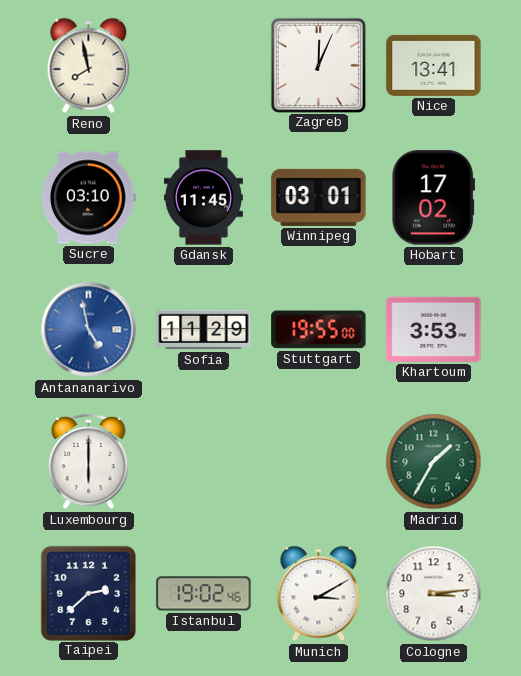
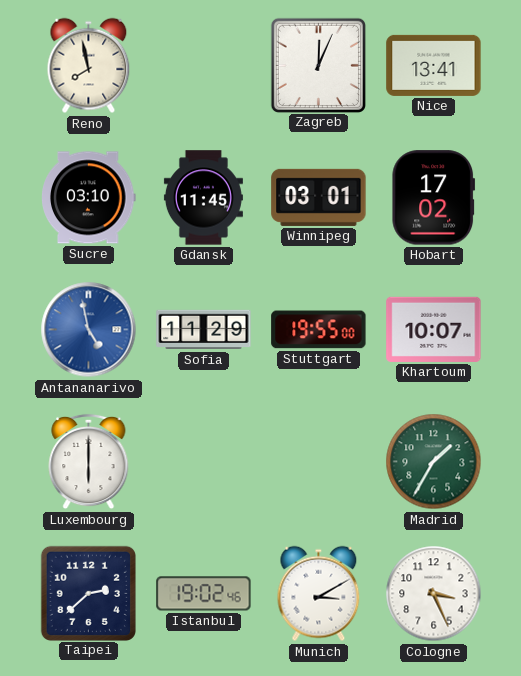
Khartoum: 3:53 -> 10:07
Cologne: 3:14 -> 3:26
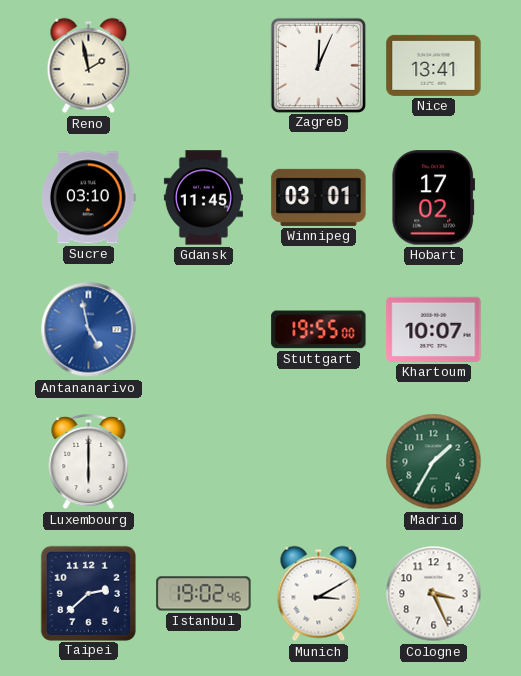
Reno: 7:58 -> 1:58
Sofia: 11:29 -> none
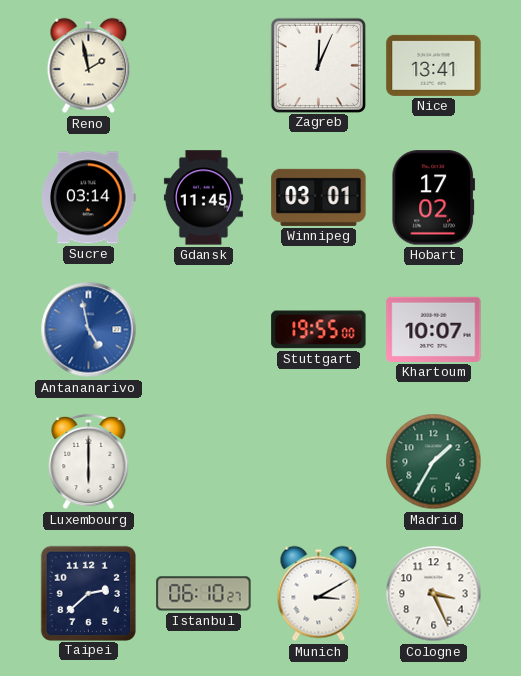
Sucre: 03:10 -> 03:14
Istanbul: 19:02 -> 06:10
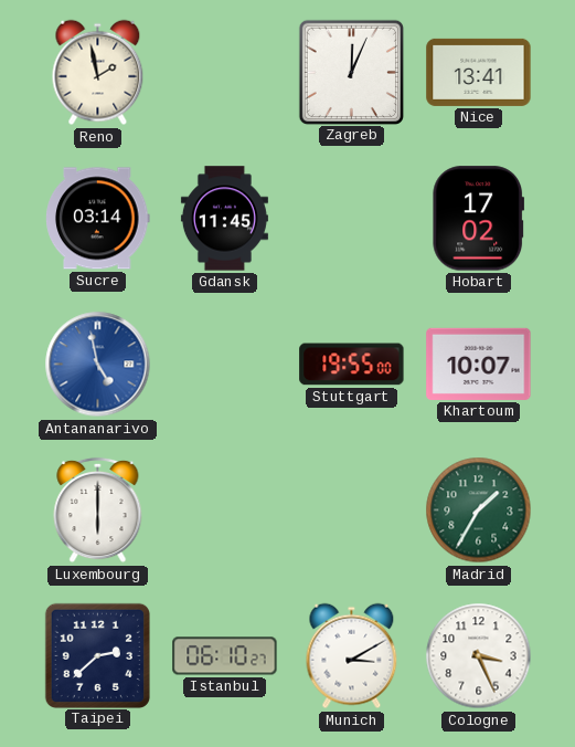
Winnipeg: 03:01 -> none
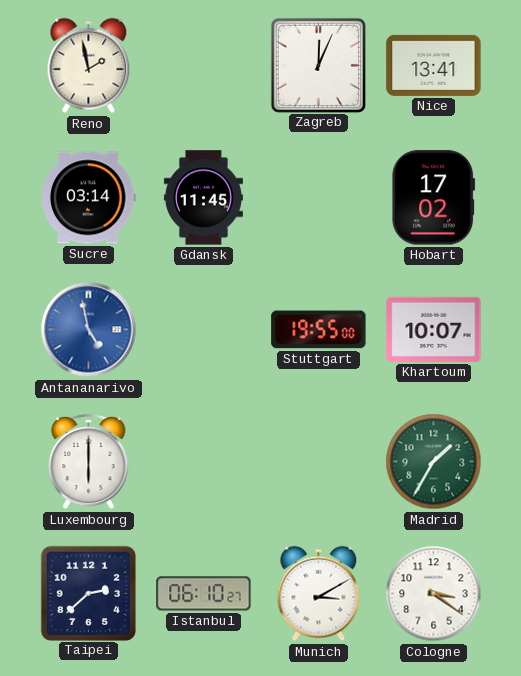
Cologne: 3:26 -> 3:21
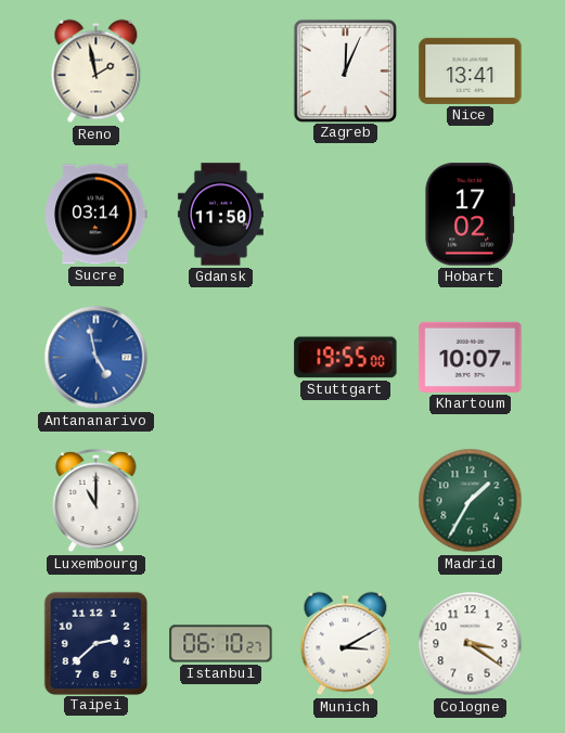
Gdansk: 11:45 -> 11:50
Luxembourg: 6:00 -> 11:00
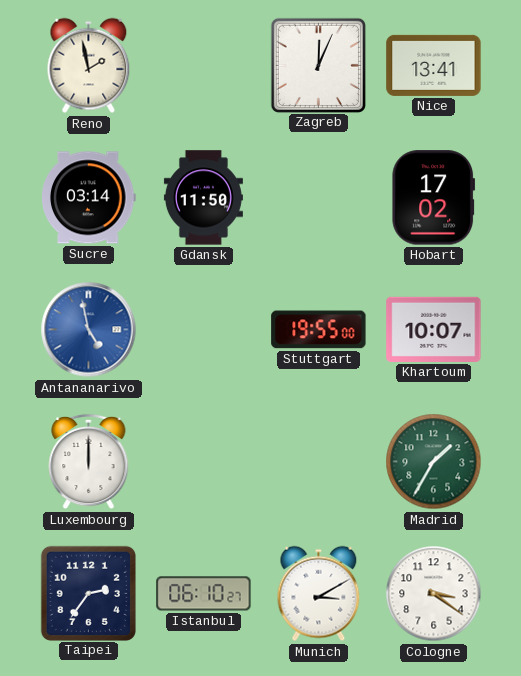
Luxembourg: 11:00 -> 12:00
Taipei: 2:38 -> 2:36
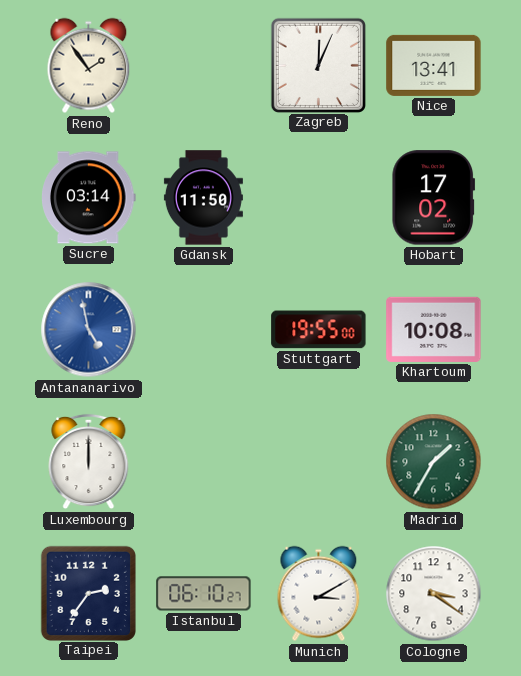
Reno: 1:58 -> 1:54
Khartoum: 10:07 -> 10:08
